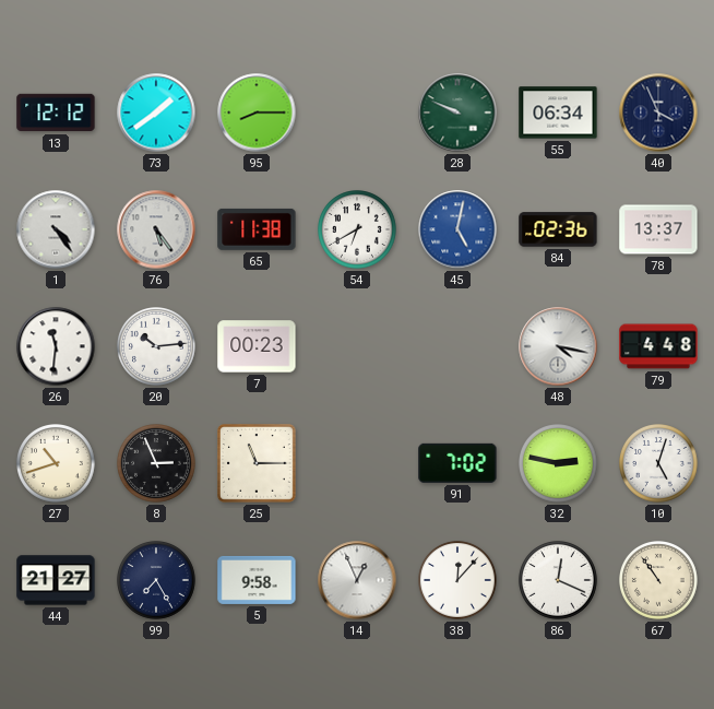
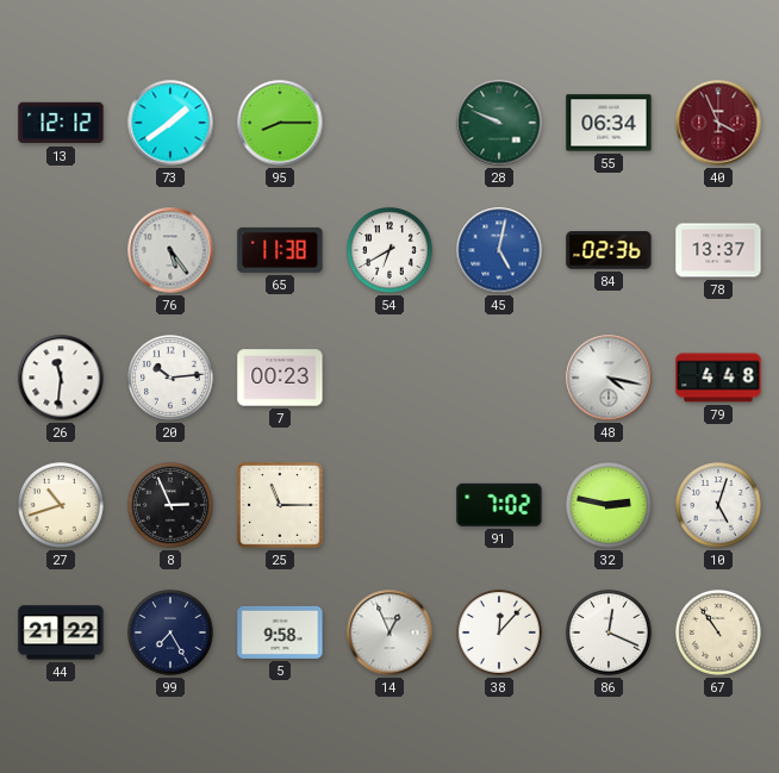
40 dial: navy -> burgundy
1: 4:24 -> none
44: 21:27 -> 21:22
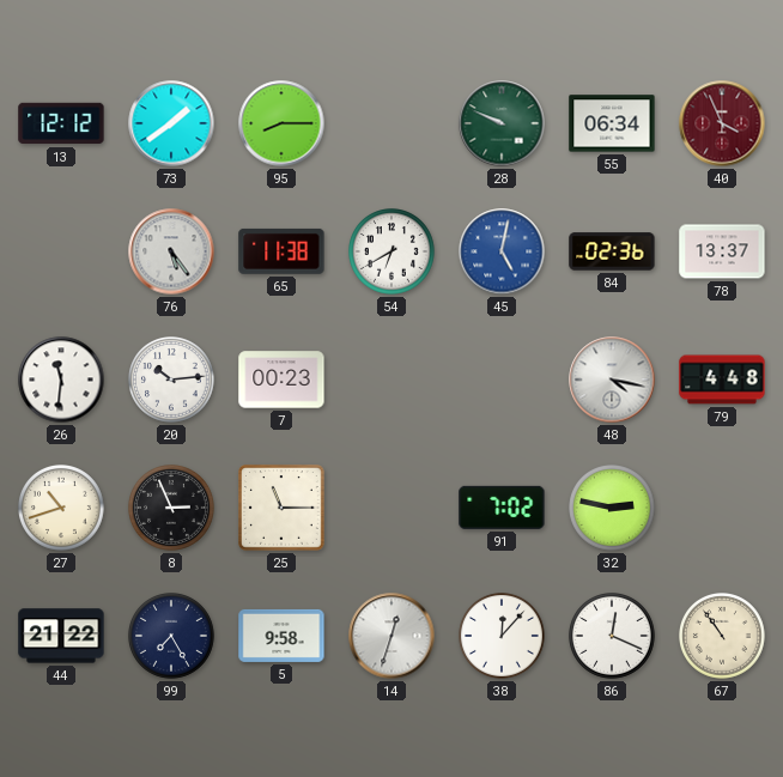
10: 5:03 -> none
14: 12:56 -> 12:33
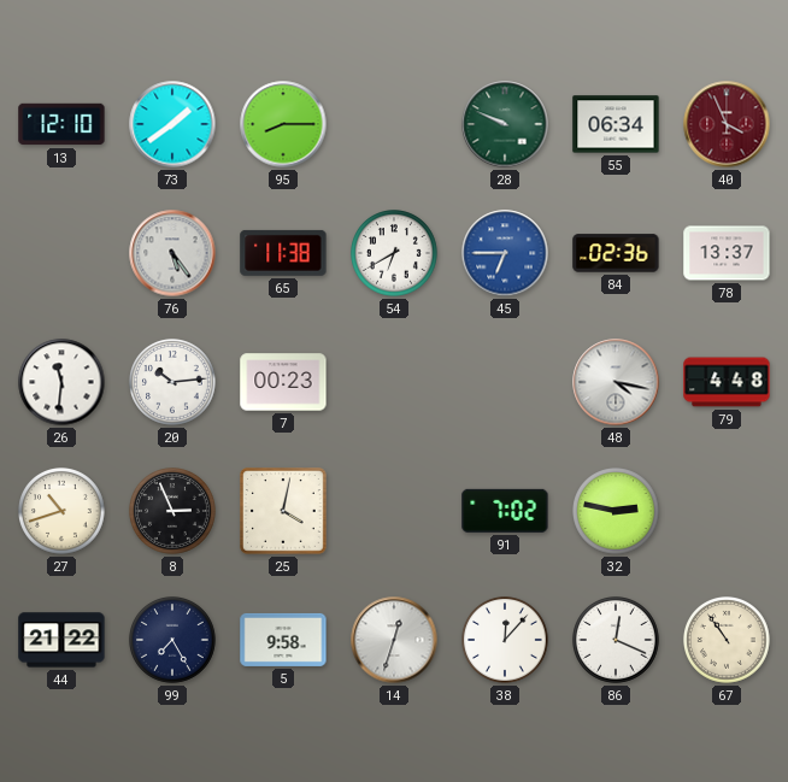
13: 12:12 -> 12:10
45: 5:02 -> 6:45
25: 11:15 -> 4:02
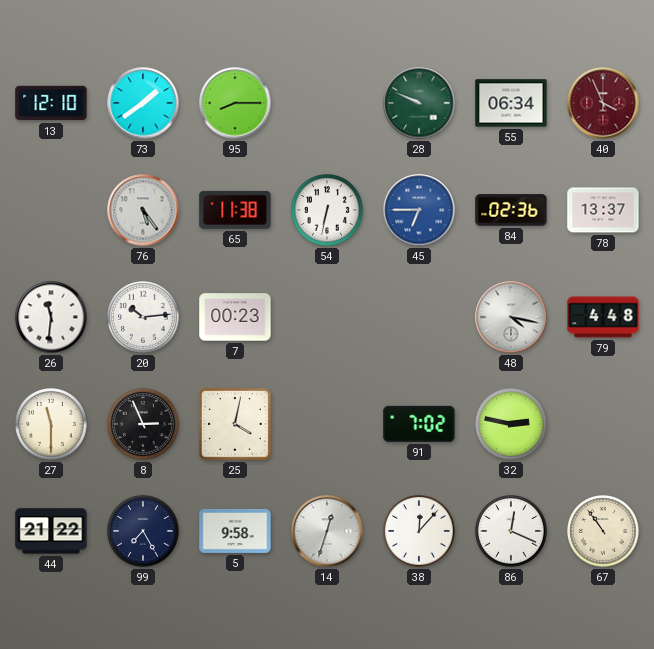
54: 6:40 -> 6:32
27: 10:42 -> 11:30
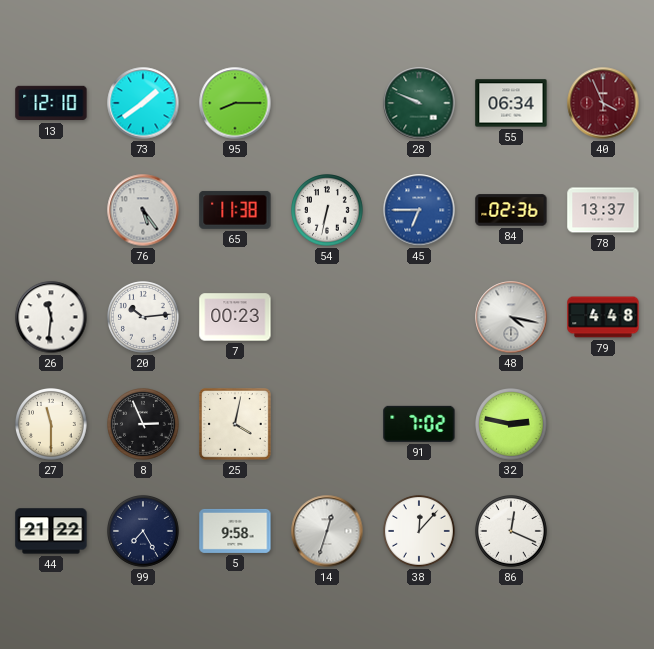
67: 10:54 -> none
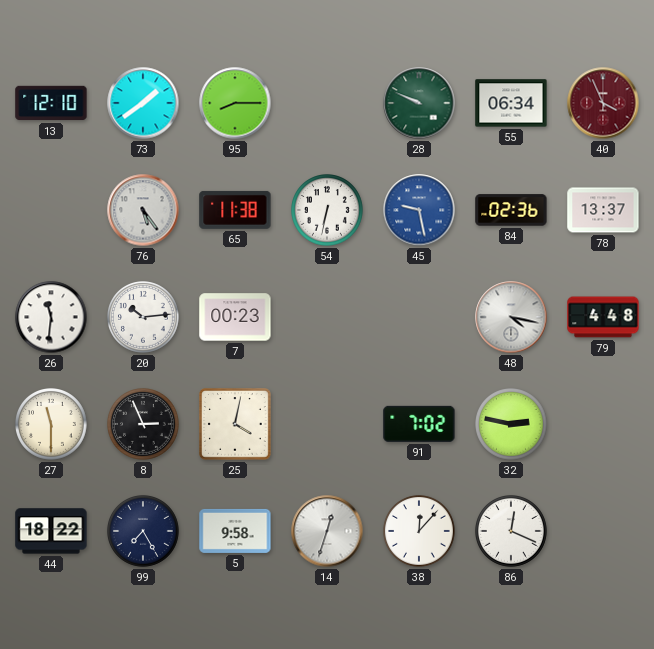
45: 6:45 -> 9:28
44: 21:22 -> 18:22
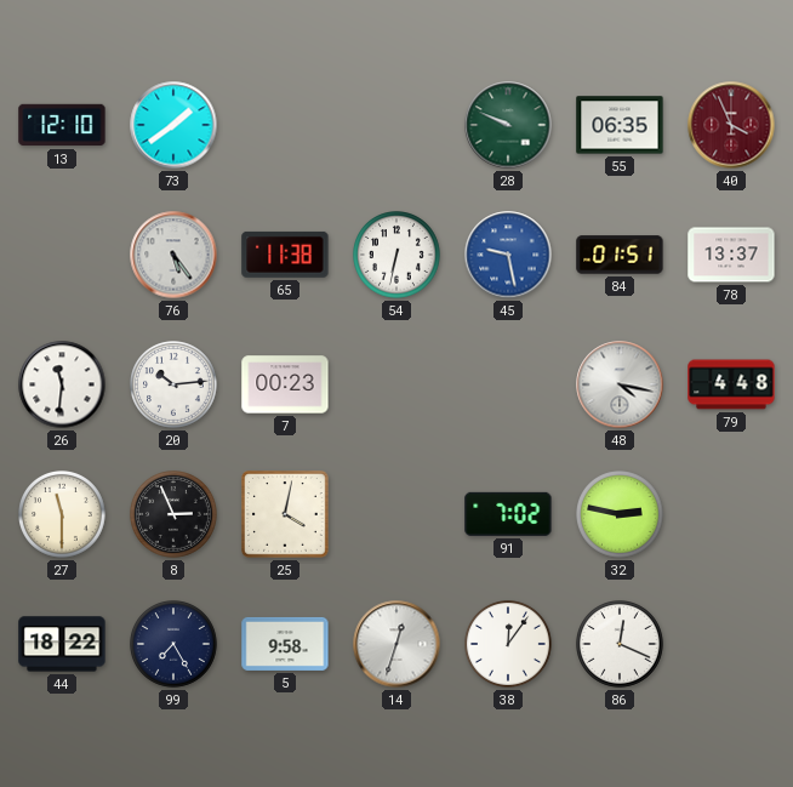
95: 8:15 -> none
55: 06:34 -> 06:35
84: 02:36 -> 01:51
38: 12:07 -> 12:06
